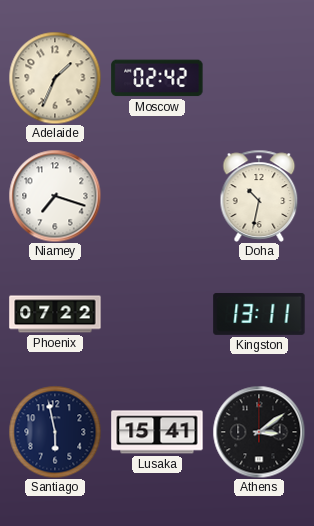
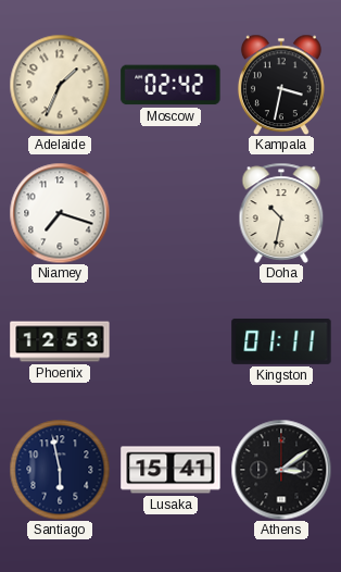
Kampala: none -> 3:32
Phoenix: 07:22 -> 12:53
Kingston: 13:11 -> 01:11
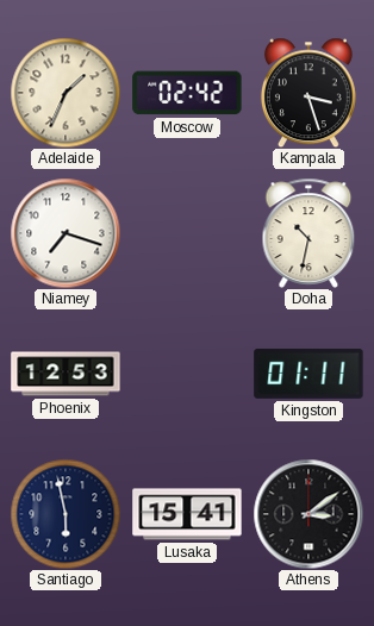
Kampala: 3:32 -> 3:27
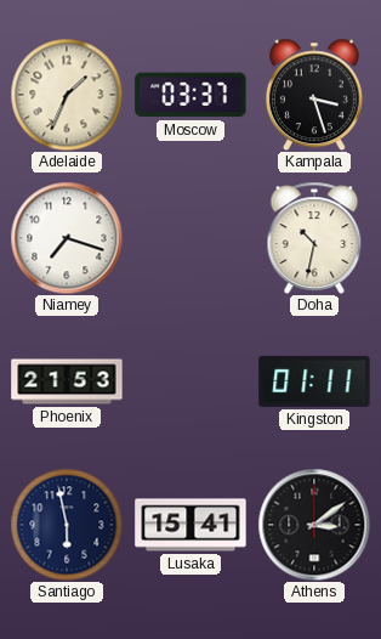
Moscow: 02:42 -> 03:37
Phoenix: 12:53 -> 21:53
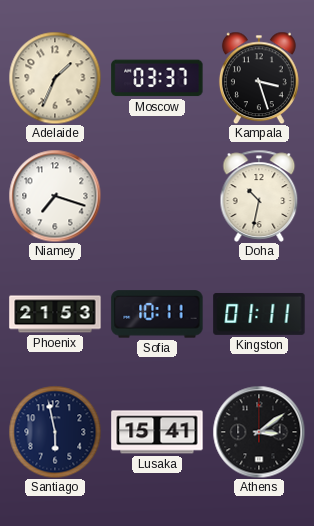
Sofia: none -> 10:11
